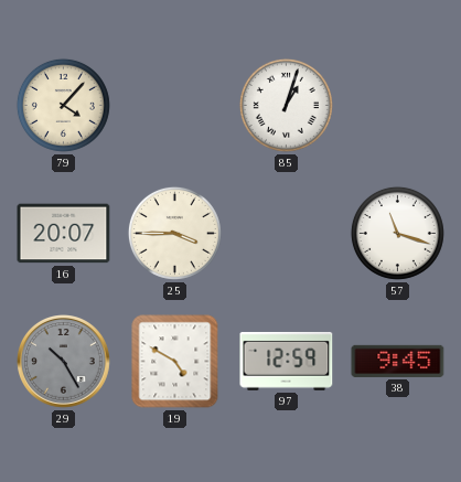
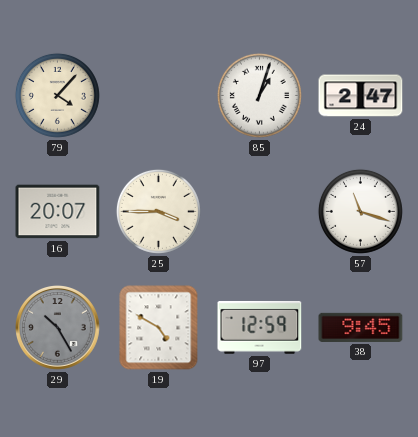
24: none -> 2:47
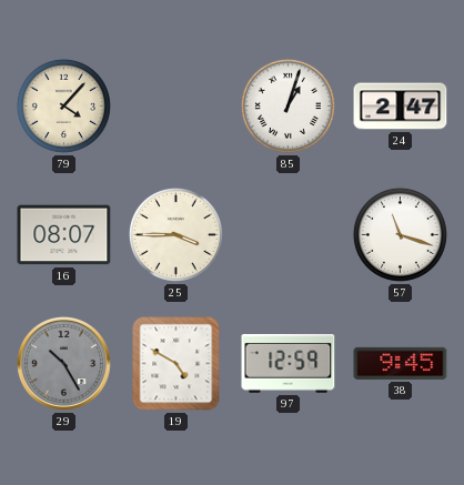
16: 20:07 -> 08:07
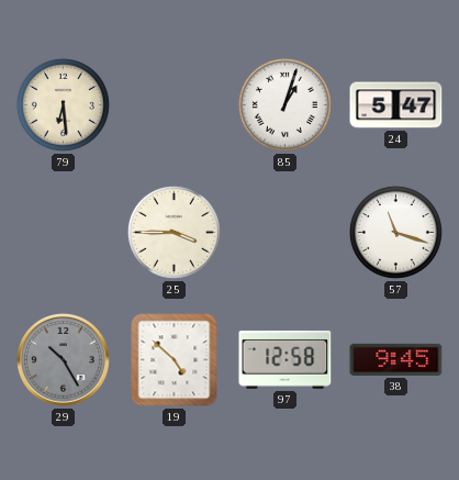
79: 4:07 -> 6:29
24: 2:47 -> 5:47
16: 08:07 -> none
19: 4:50 -> 4:52
97: 12:59 -> 12:58
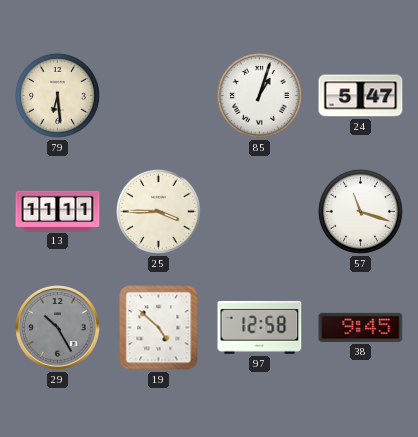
13: none -> 11:11
